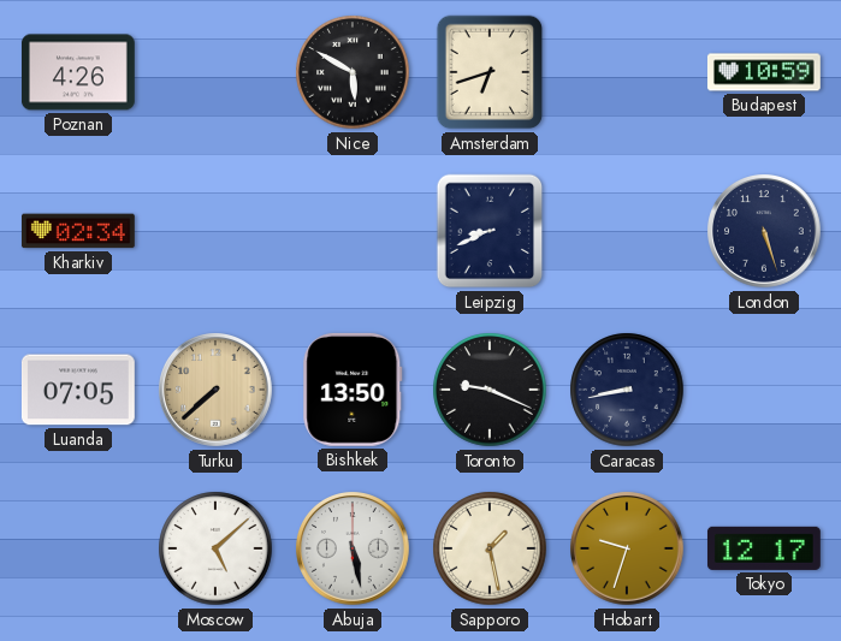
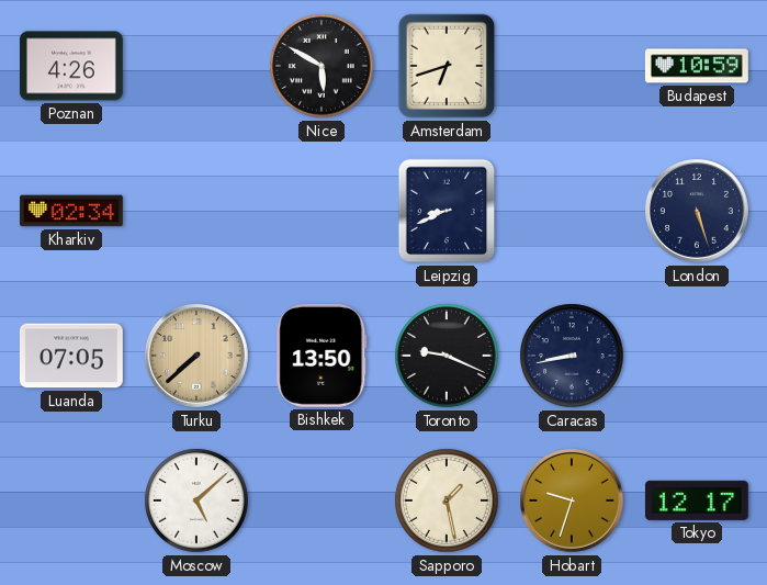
Abuja: 5:28 -> none
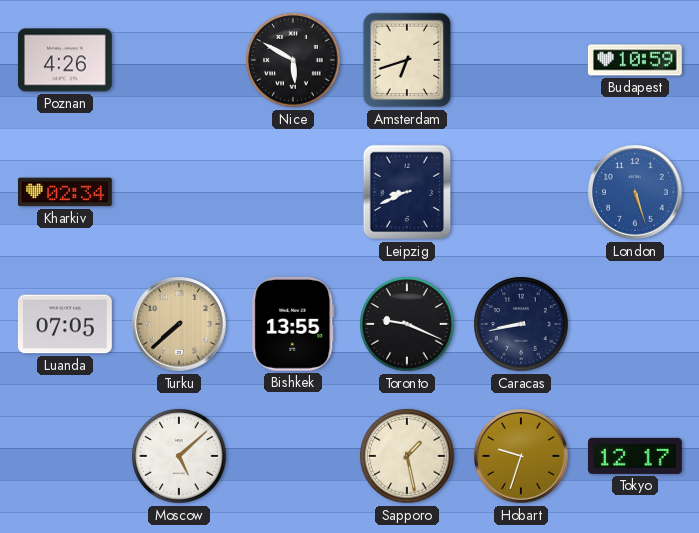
London dial: navy -> blue
Bishkek: 13:50 -> 13:55
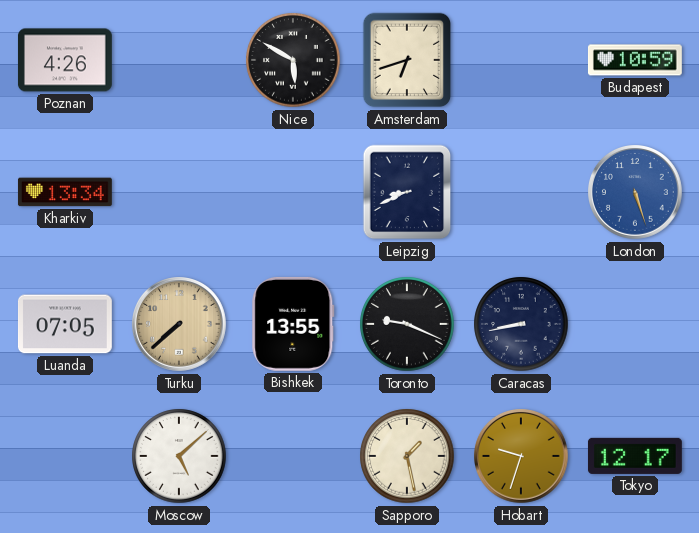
Kharkiv: 02:34 -> 13:34
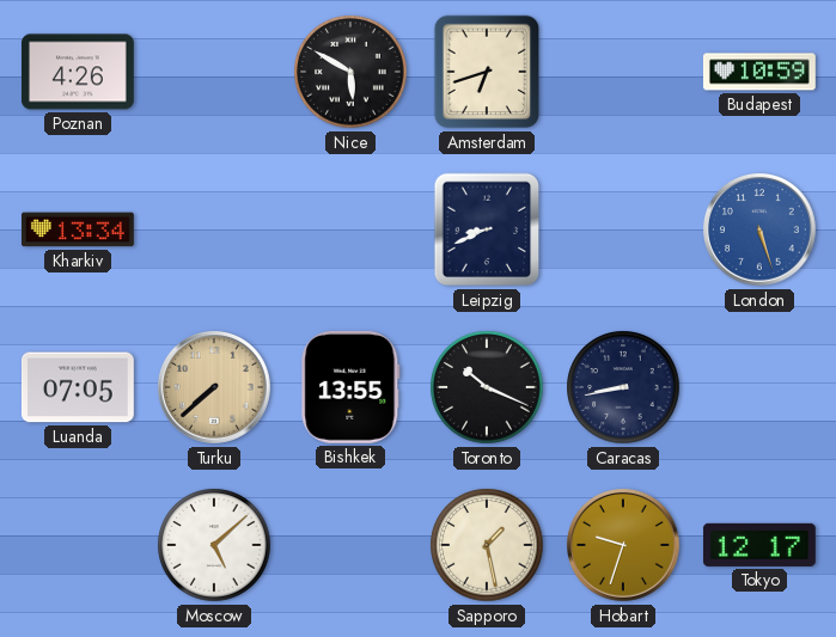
Toronto: 9:19 -> 10:19
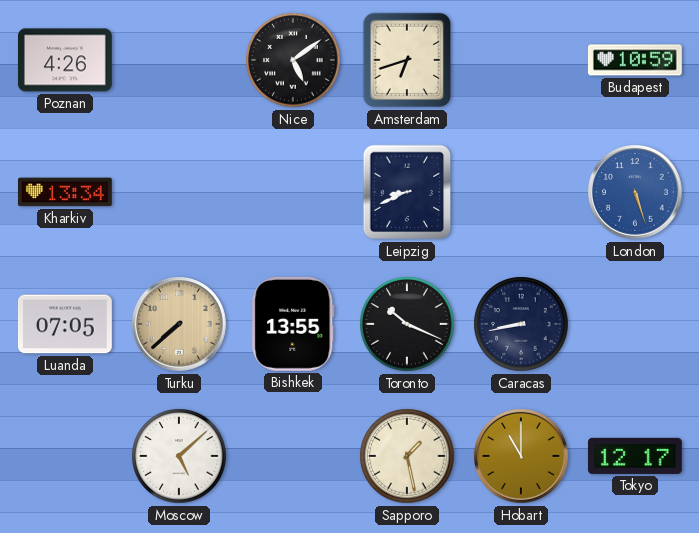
Nice: 5:50 -> 5:09
Hobart: 9:33 -> 11:00
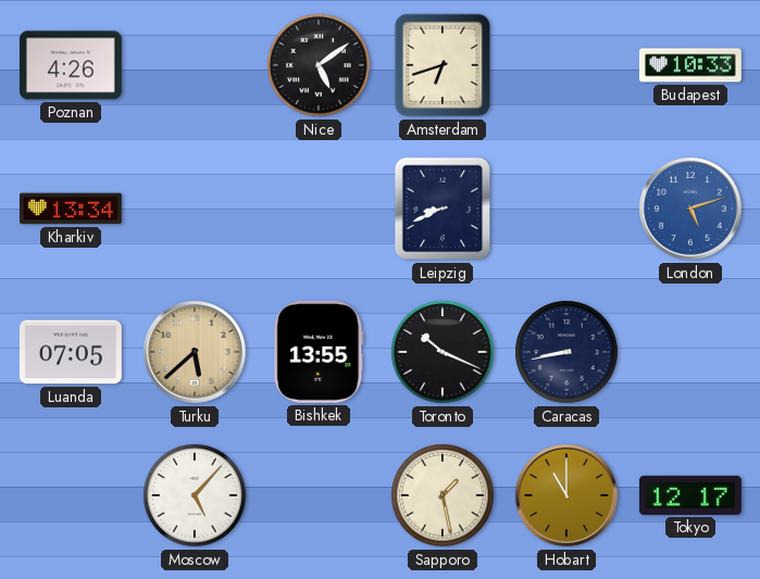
Budapest: 10:59 -> 10:33
London: 5:27 -> 5:12
Turku: 7:38 -> 5:38
Moscow: 5:08 -> 5:07
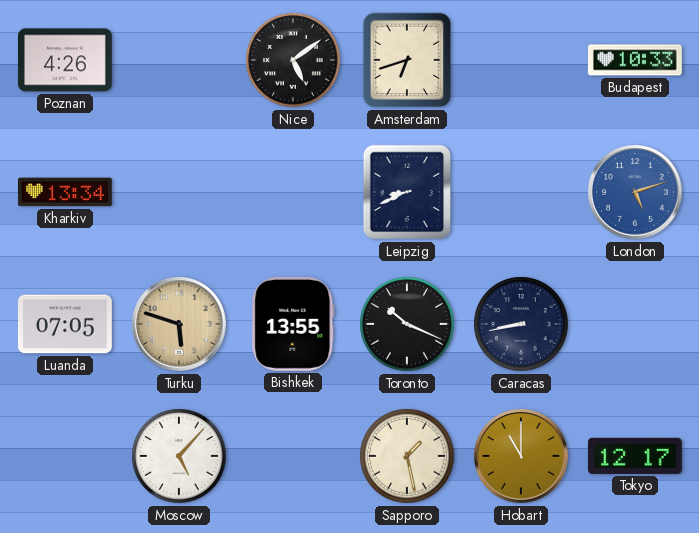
Turku: 5:38 -> 5:48
